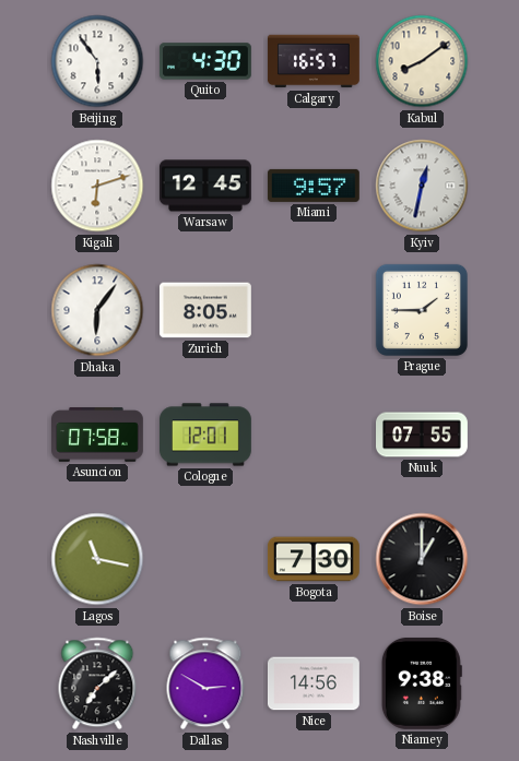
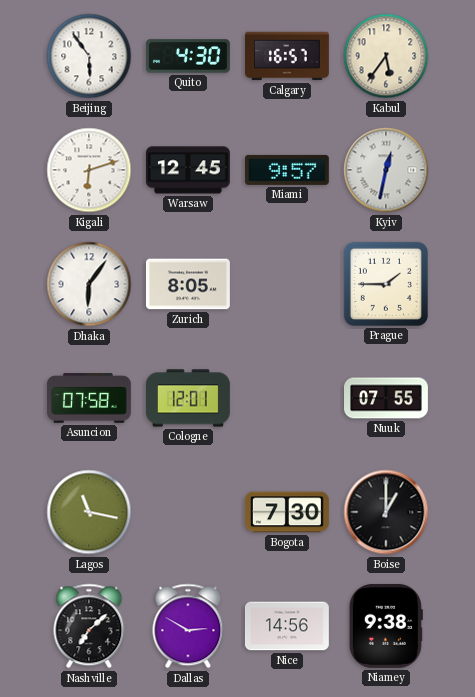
Kabul: 8:09 -> 5:36
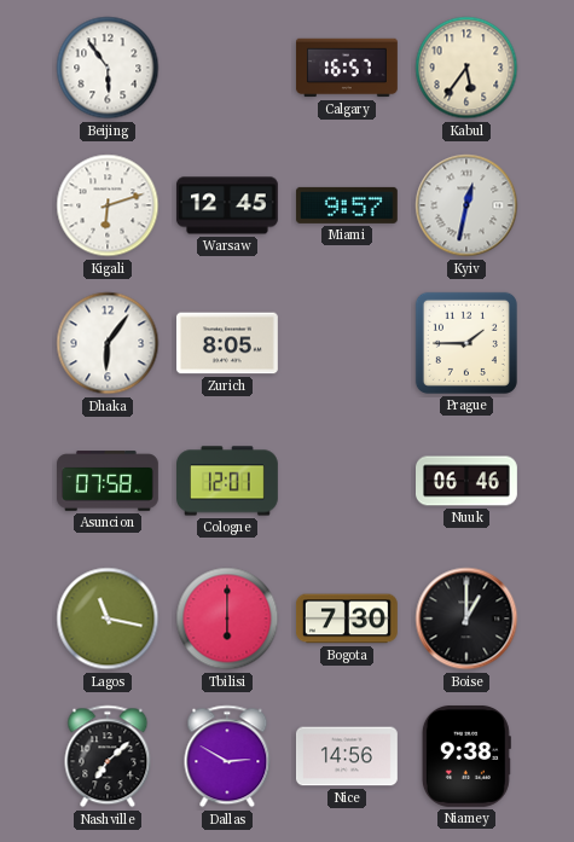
Quito: 4:30 -> none
Nuuk: 07:55 -> 06:46
Tbilisi: none -> 6:00
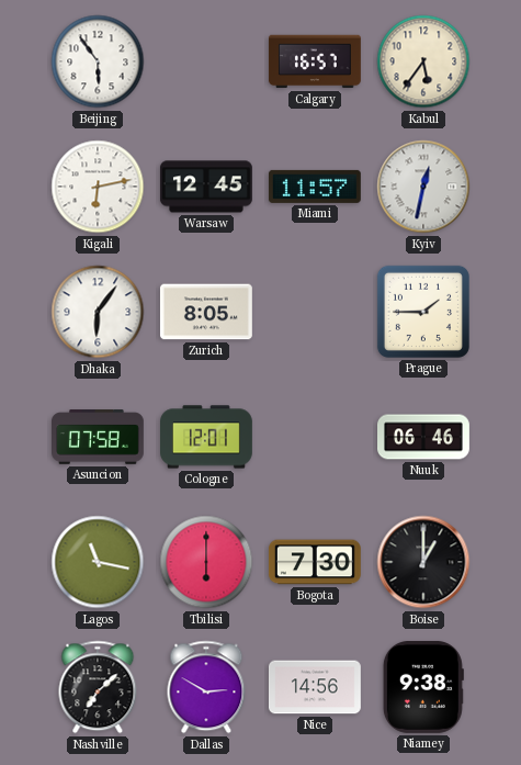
Kigali: 6:12 -> 6:13
Miami: 9:57 -> 11:57
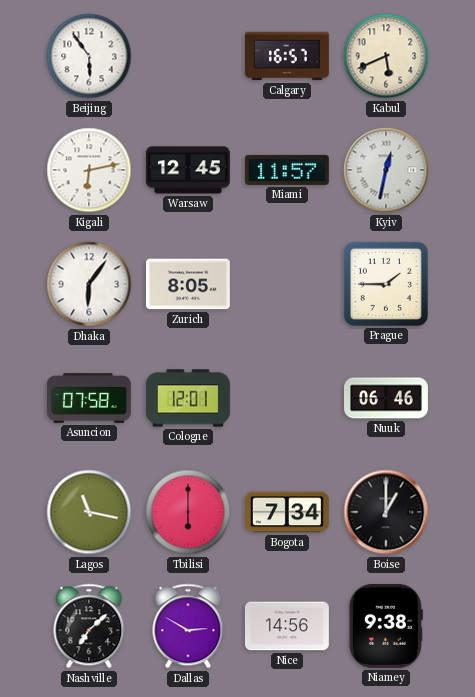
Kabul: 5:36 -> 5:41
Bogota: 7:30 -> 7:34
